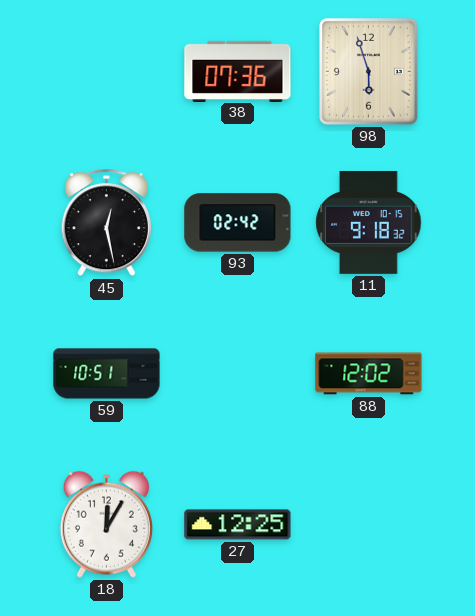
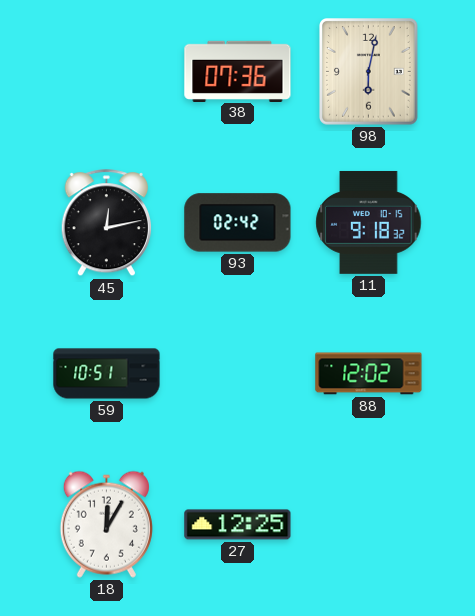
98: 5:57 -> 6:02
45: 12:28 -> 12:13
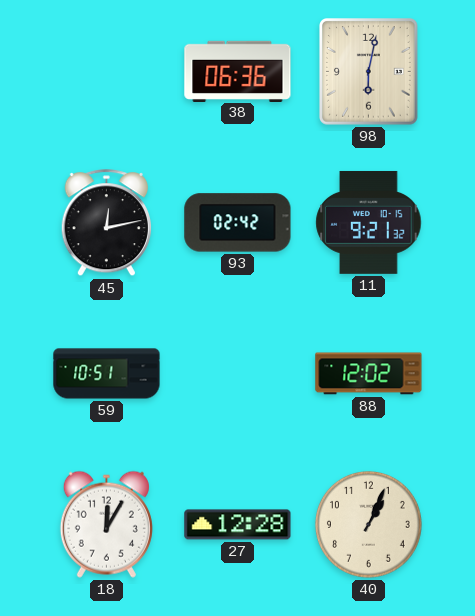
38: 07:36 -> 06:36
11: 9:18 -> 9:21
27: 12:25 -> 12:28
40: none -> 1:04
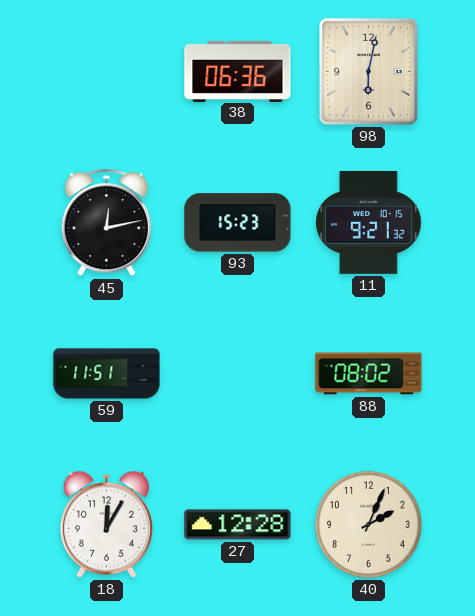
93: 02:42 -> 15:23
59: 10:51 -> 11:51
88: 12:02 -> 08:02
40: 1:04 -> 2:04
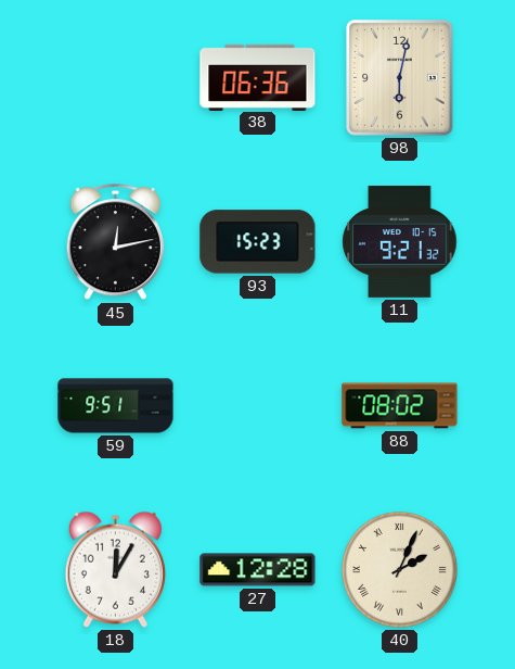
59: 11:51 -> 9:51
40 numerals: Arabic -> Roman
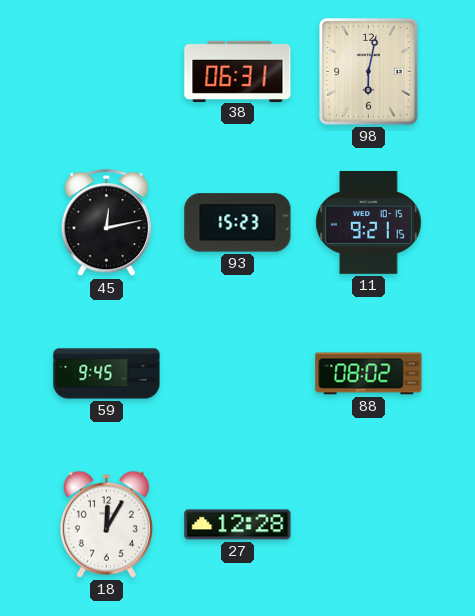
38: 06:36 -> 06:31
11: 9:21:32 -> 9:21:15
59: 9:51 -> 9:45
40: 2:04 -> none
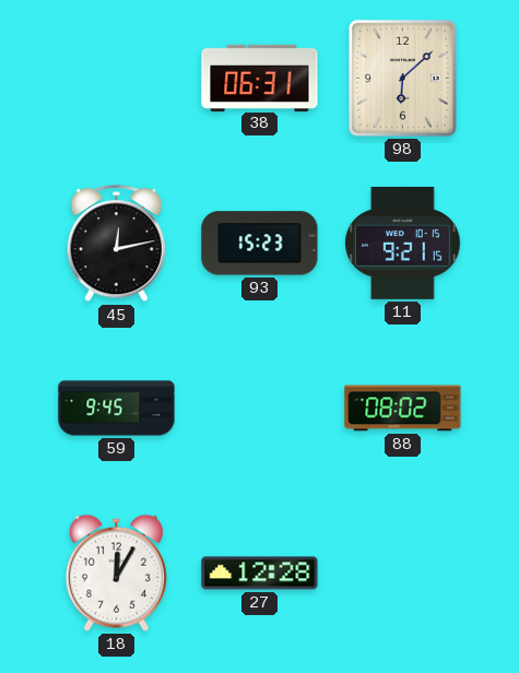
98: 6:02 -> 6:08
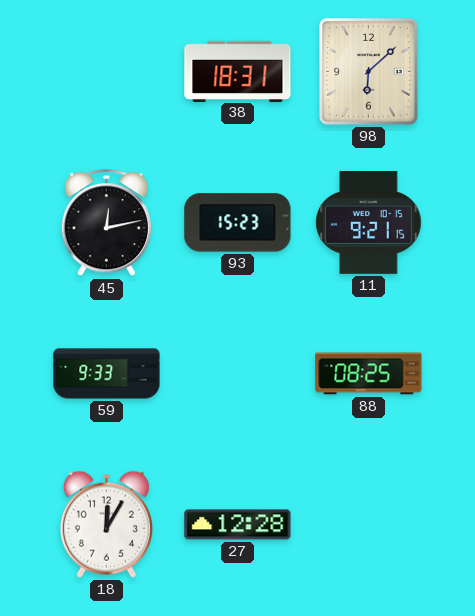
38: 06:31 -> 18:31
59: 9:45 -> 9:33
88: 08:02 -> 08:25
